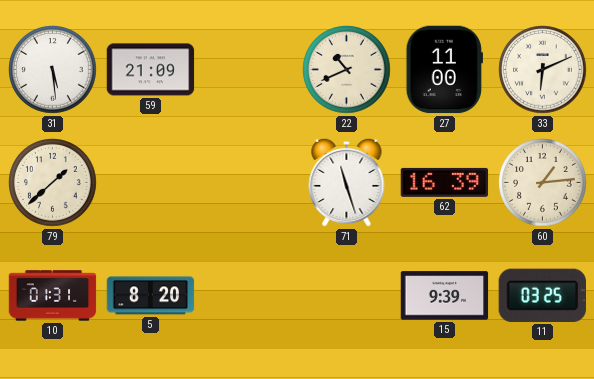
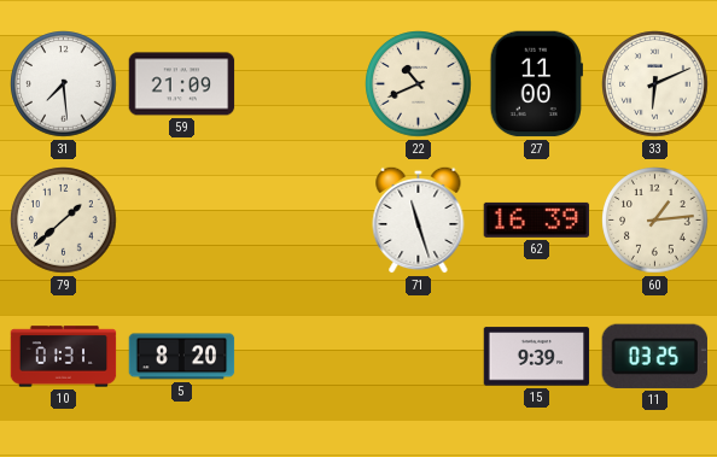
31: 5:29 -> 7:29
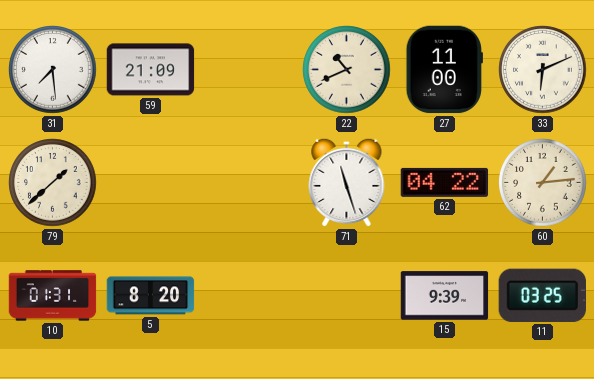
62: 16:39 -> 04:22
